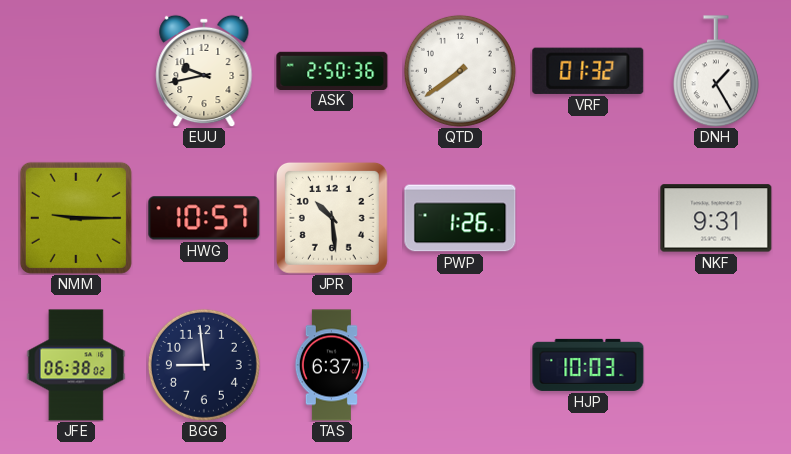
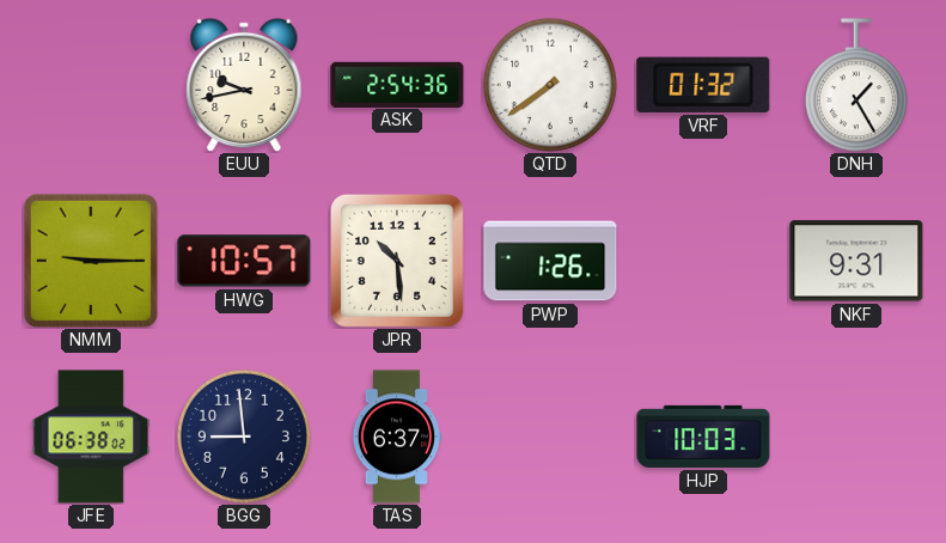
ASK: 2:50 -> 2:54
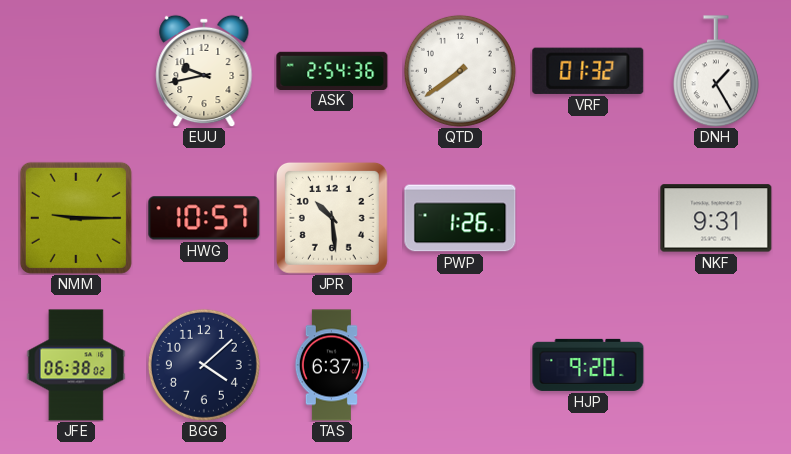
BGG: 8:59 -> 4:08
HJP: 10:03 -> 9:20
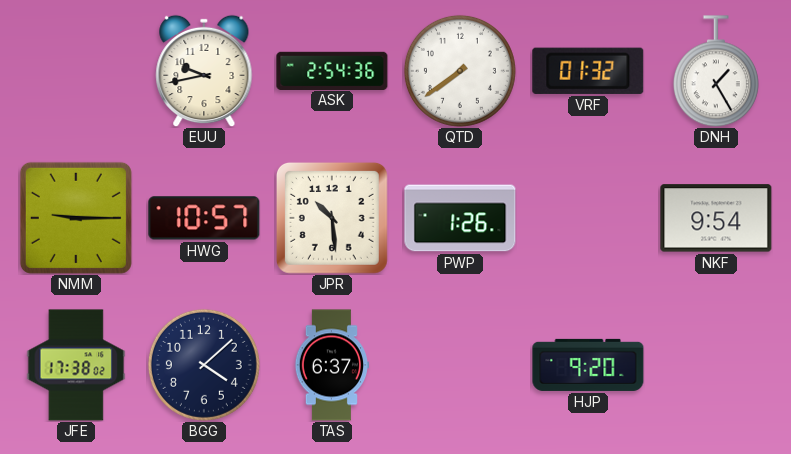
NKF: 9:31 -> 9:54
JFE: 06:38 -> 17:38
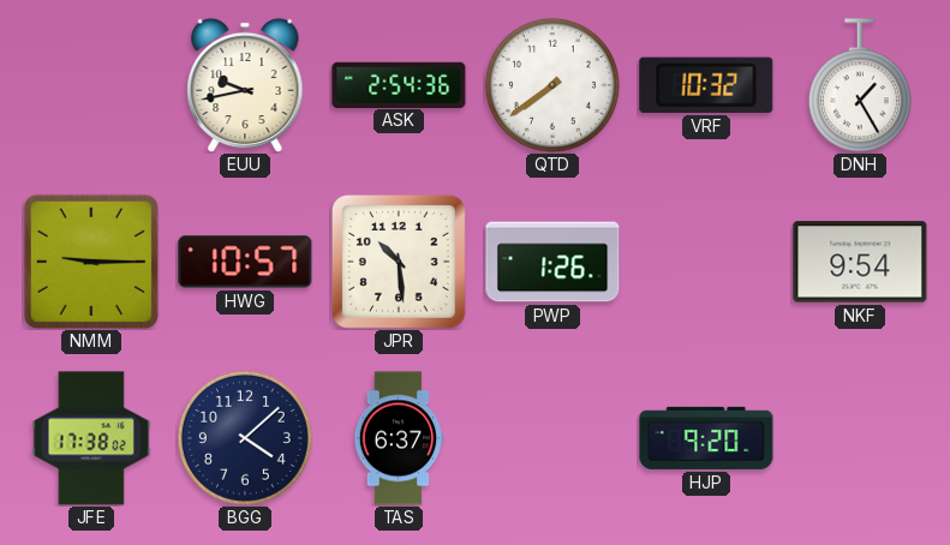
VRF: 01:32 -> 10:32
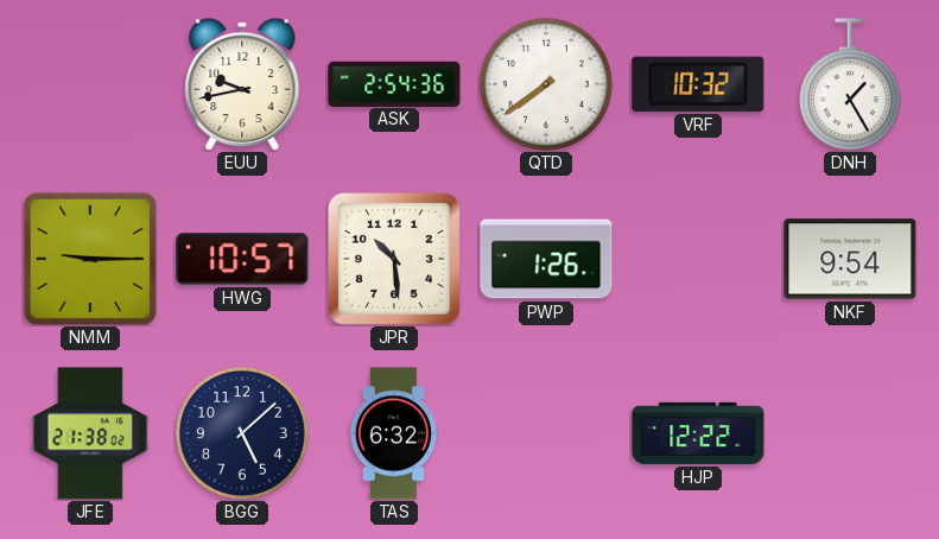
JFE: 17:38 -> 21:38
BGG: 4:08 -> 5:08
TAS: 6:37 -> 6:32
HJP: 9:20 -> 12:22
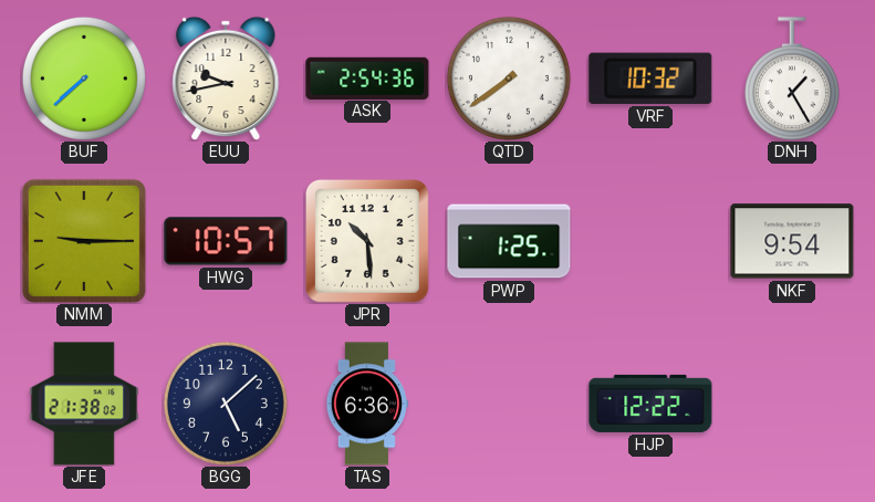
BUF: none -> 7:38
PWP: 1:26 -> 1:25
TAS: 6:32 -> 6:36
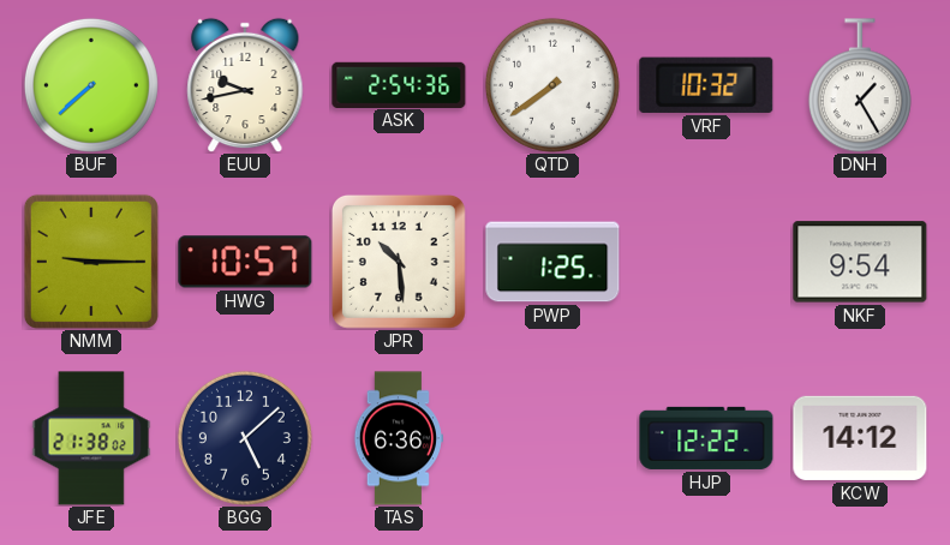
KCW: none -> 14:12
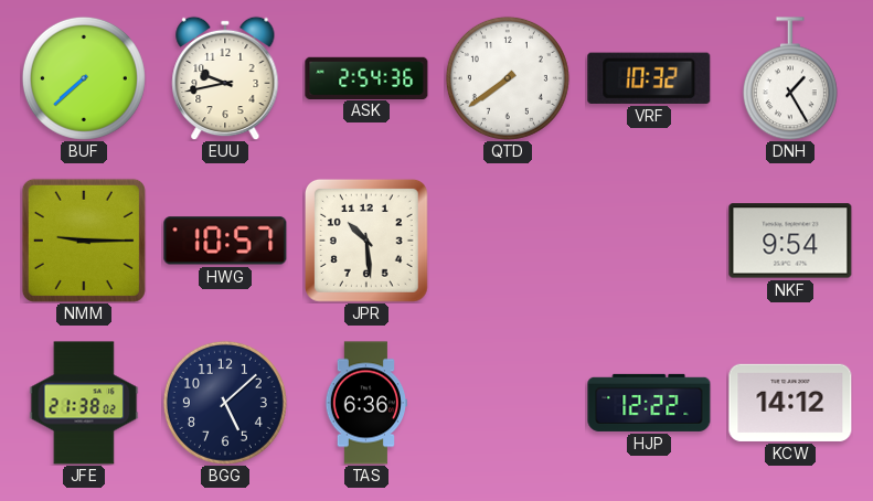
PWP: 1:25 -> none
